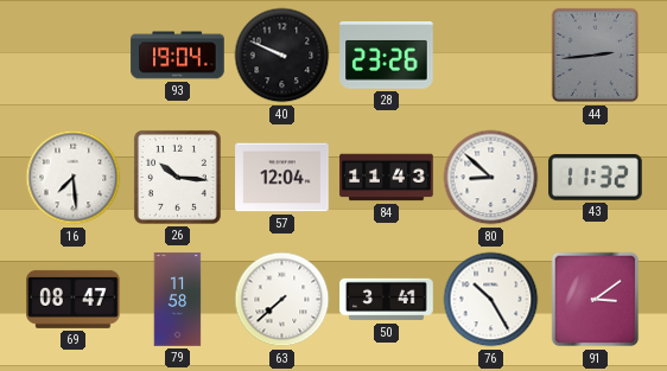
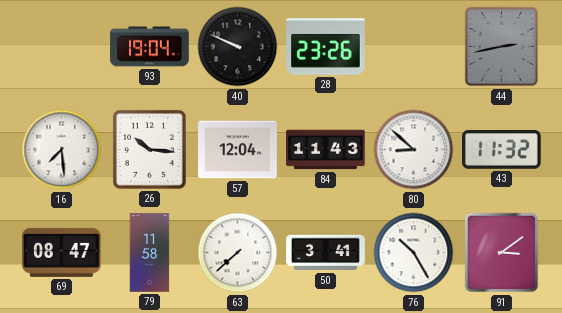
44: 2:44 -> 2:43
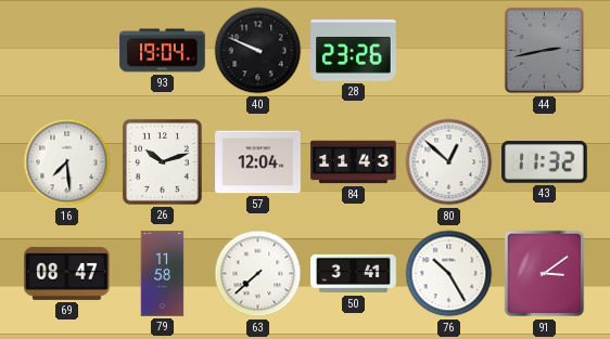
26: 10:16 -> 10:12
80: 8:52 -> 12:52
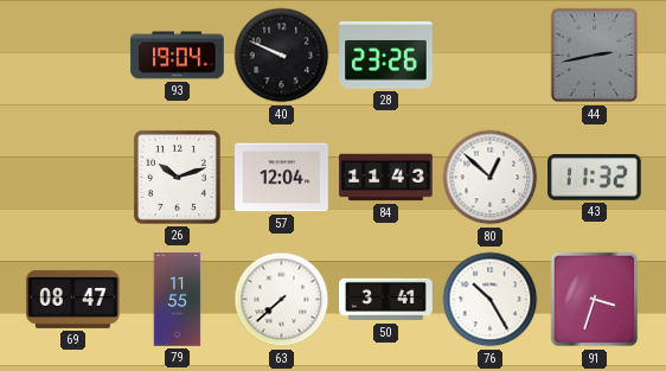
16: 7:29 -> none
79: 11:58 -> 11:55
91: 3:09 -> 3:33
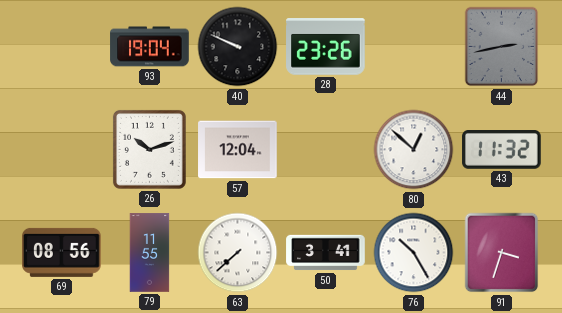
84: 11:43 -> none
69: 08:47 -> 08:56
